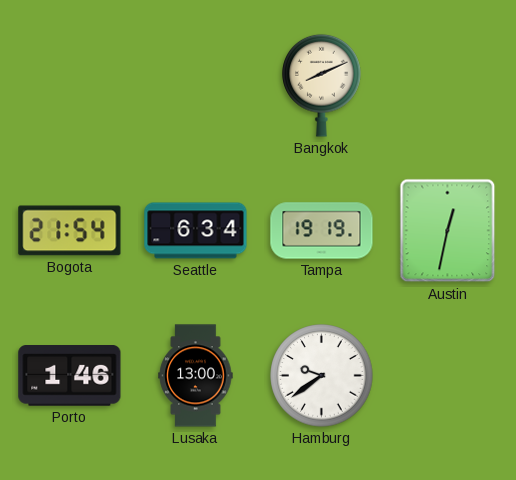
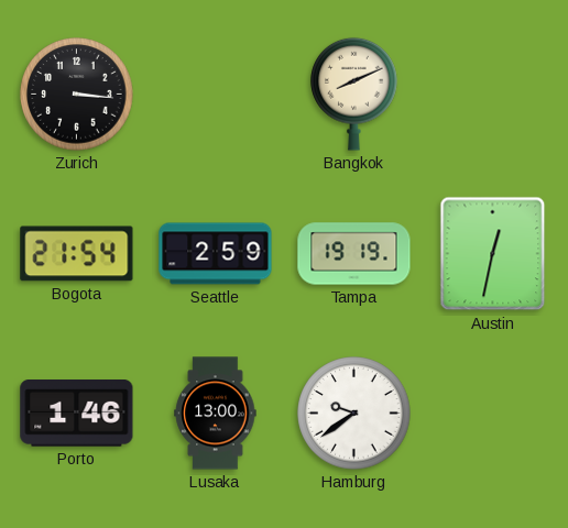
Zurich: none -> 3:16
Seattle: 6:34 -> 2:59
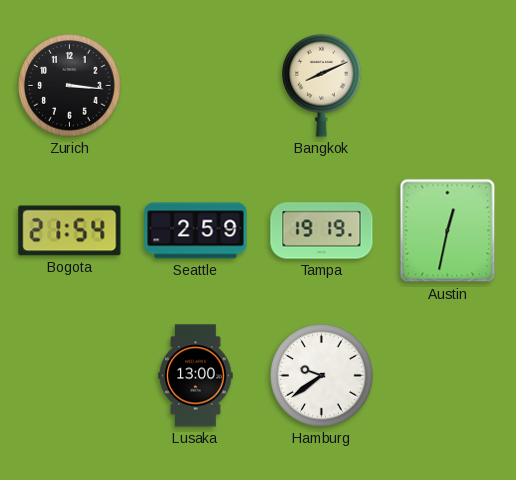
Porto: 1:46 -> none
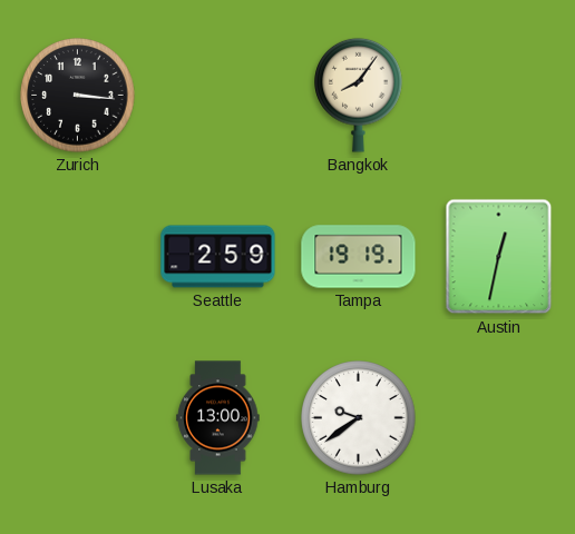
Bangkok: 8:11 -> 8:06
Bogota: 21:54 -> none
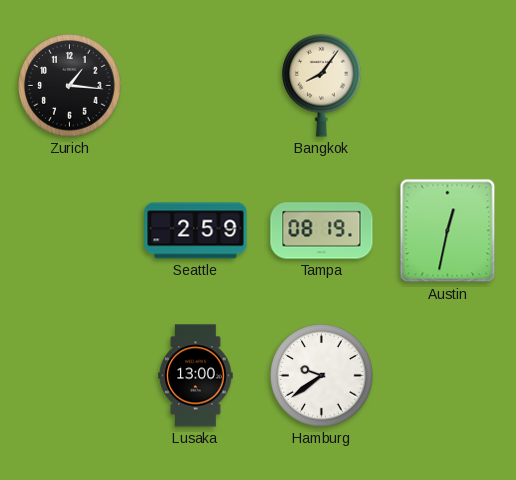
Zurich: 3:16 -> 1:16
Tampa: 19:19 -> 08:19
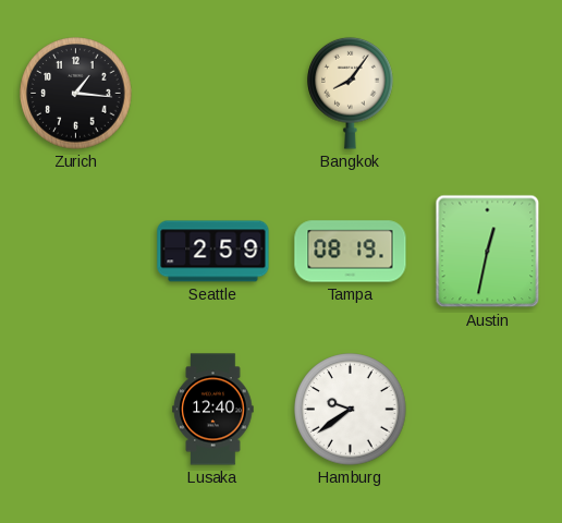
Lusaka: 13:00 -> 12:40
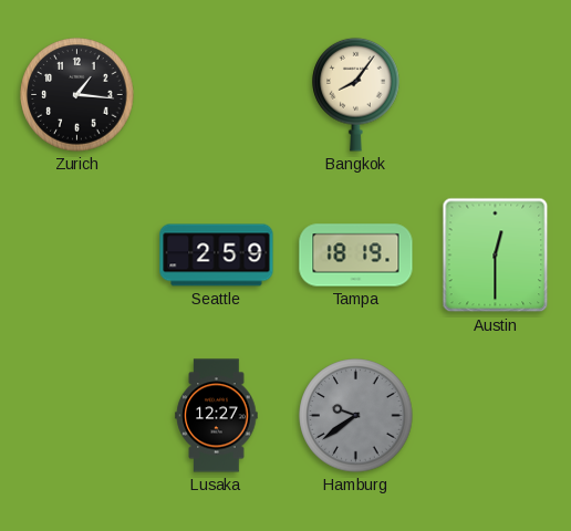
Tampa: 08:19 -> 18:19
Austin: 12:32 -> 12:30
Lusaka: 12:40 -> 12:27
Hamburg dial: white -> grey
